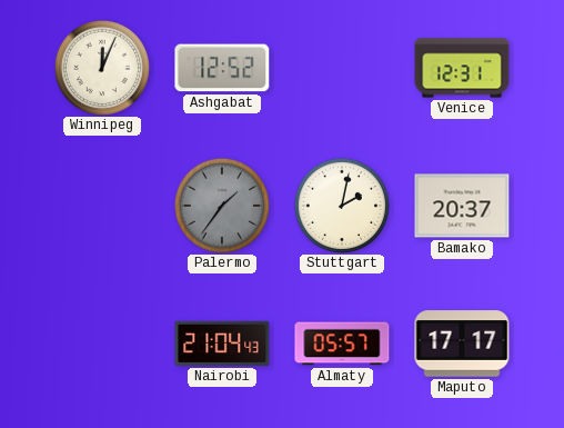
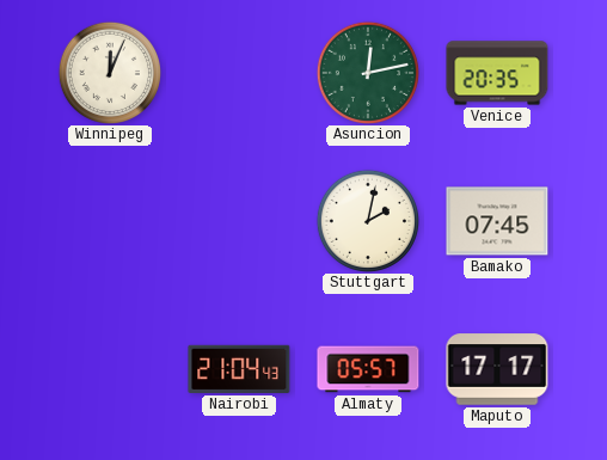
Ashgabat: 12:52 -> none
Asuncion: none -> 12:13
Venice: 12:31 -> 20:35
Palermo: 1:36 -> none
Bamako: 20:37 -> 07:45
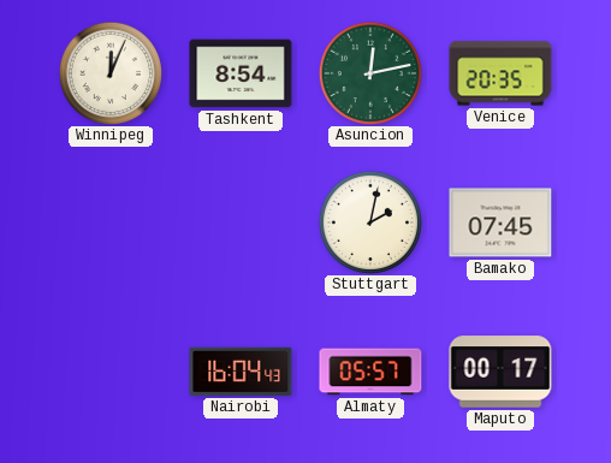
Tashkent: none -> 8:54
Nairobi: 21:04 -> 16:04
Maputo: 17:17 -> 00:17
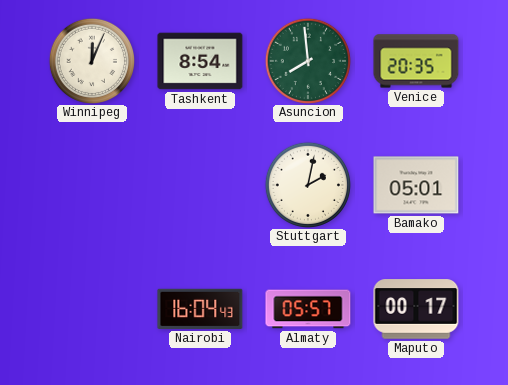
Asuncion: 12:13 -> 7:59
Bamako: 07:45 -> 05:01
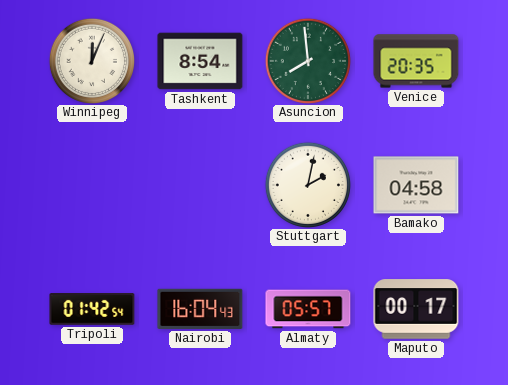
Bamako: 05:01 -> 04:58
Tripoli: none -> 01:42
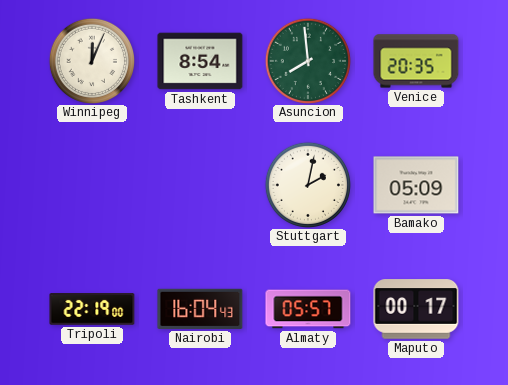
Bamako: 04:58 -> 05:09
Tripoli: 01:42 -> 22:19
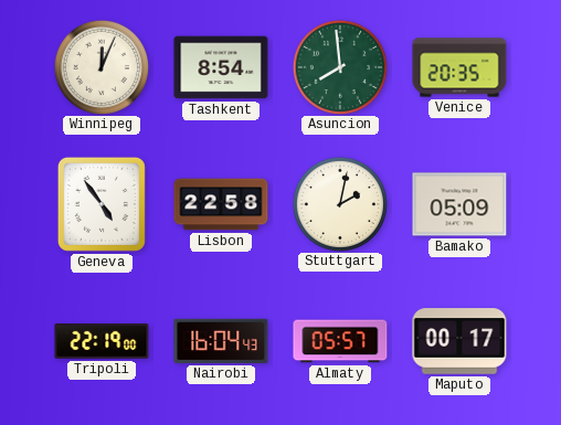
Geneva: none -> 4:54
Lisbon: none -> 22:58
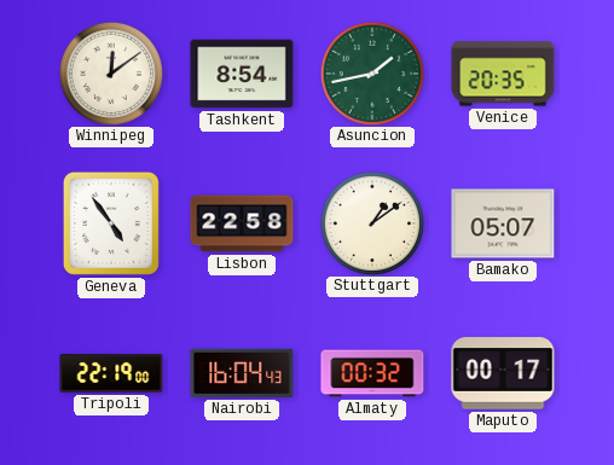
Winnipeg: 12:04 -> 12:09
Asuncion: 7:59 -> 1:43
Stuttgart: 2:02 -> 1:09
Bamako: 05:09 -> 05:07
Almaty: 05:57 -> 00:32
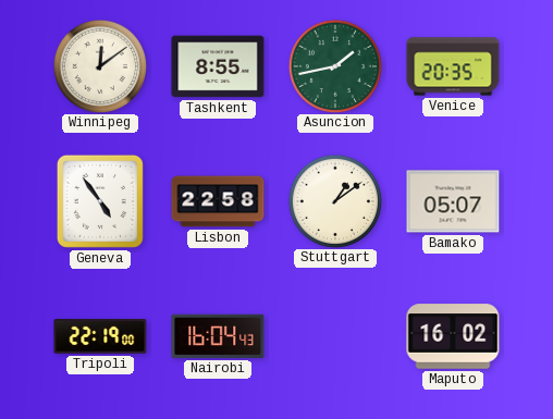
Tashkent: 8:54 -> 8:55
Almaty: 00:32 -> none
Maputo: 00:17 -> 16:02
